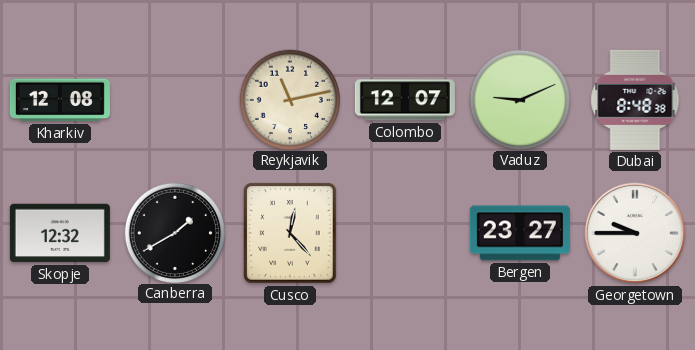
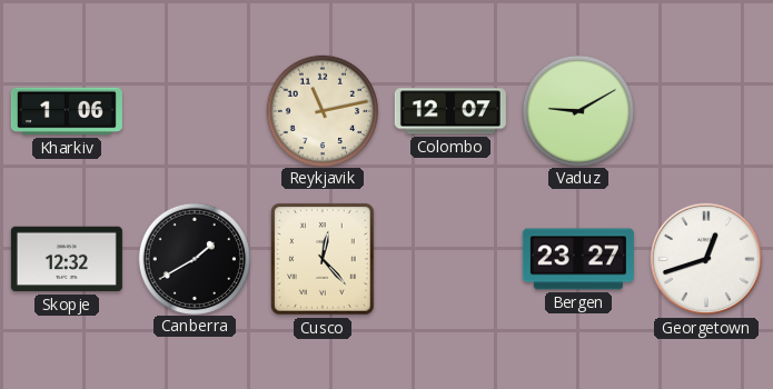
Kharkiv: 12:08 -> 1:06
Vaduz: 9:11 -> 9:10
Dubai: 8:48 -> none
Georgetown: 9:45 -> 12:42
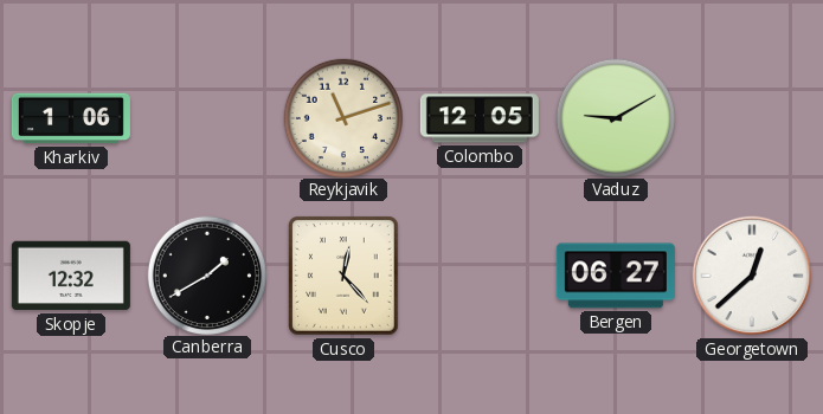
Reykjavik: 11:13 -> 11:12
Colombo: 12:07 -> 12:05
Bergen: 23:27 -> 06:27
Georgetown: 12:42 -> 12:38
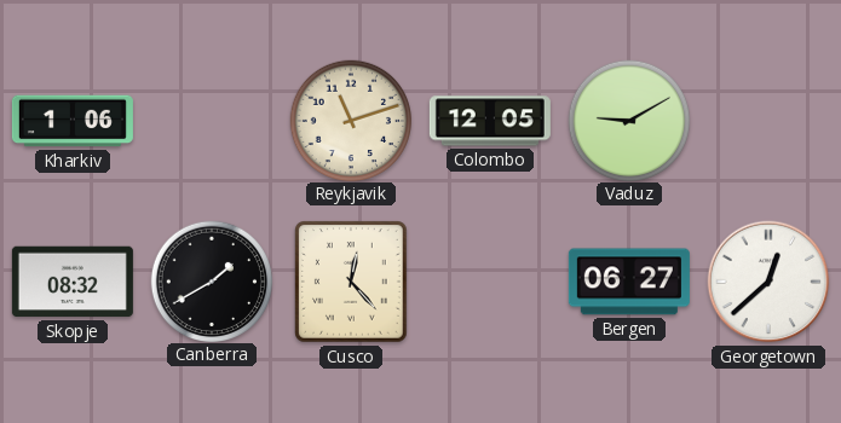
Skopje: 12:32 -> 08:32
